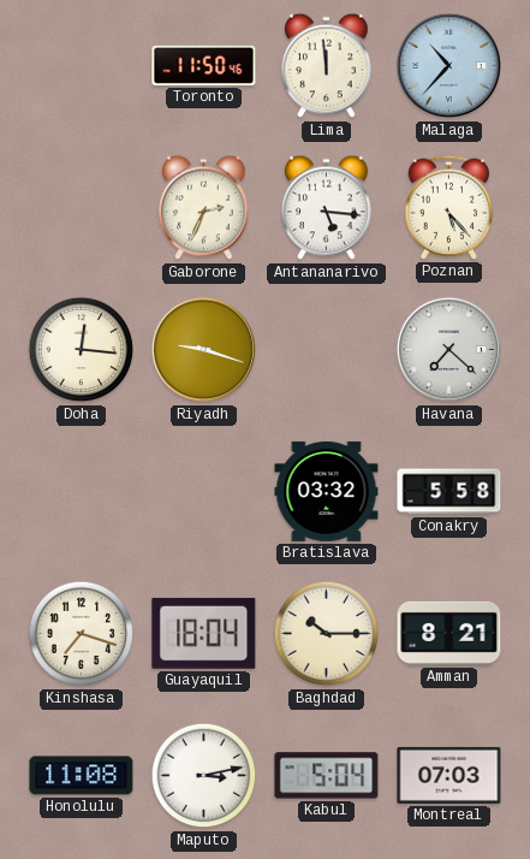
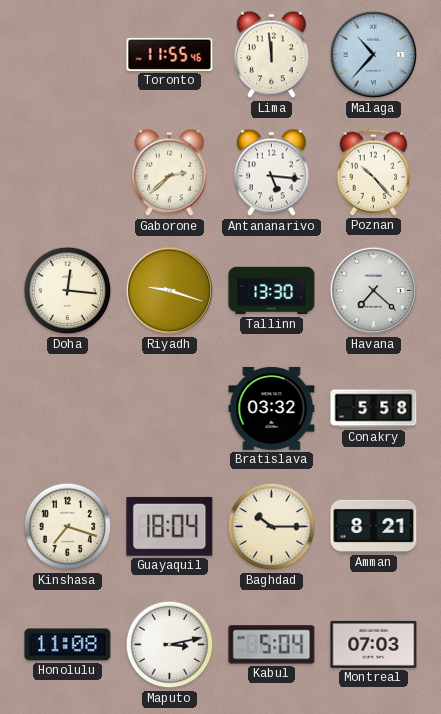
Toronto: 11:50 -> 11:55
Gaborone: 2:34 -> 2:38
Poznan: 5:23 -> 10:23
Tallinn: none -> 13:30
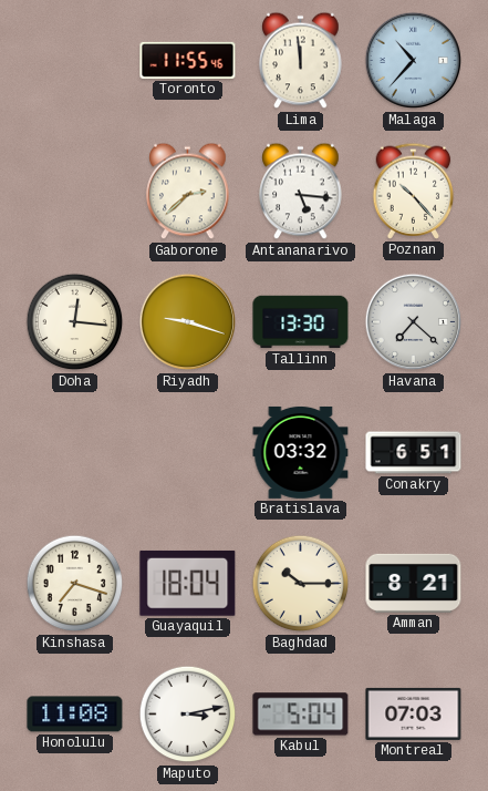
Conakry: 5:58 -> 6:51
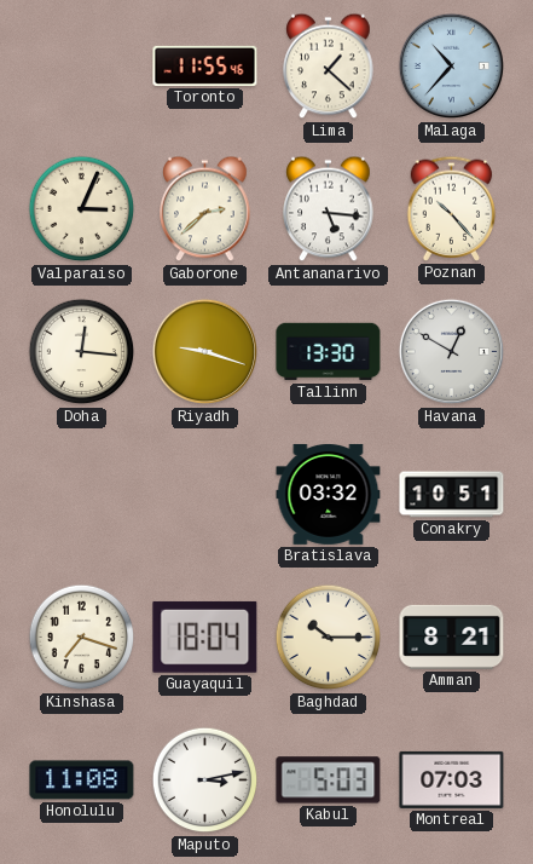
Lima: 11:59 -> 1:22
Valparaiso: none -> 3:04
Havana: 7:22 -> 12:50
Conakry: 6:51 -> 10:51
Kabul: 5:04 -> 5:03
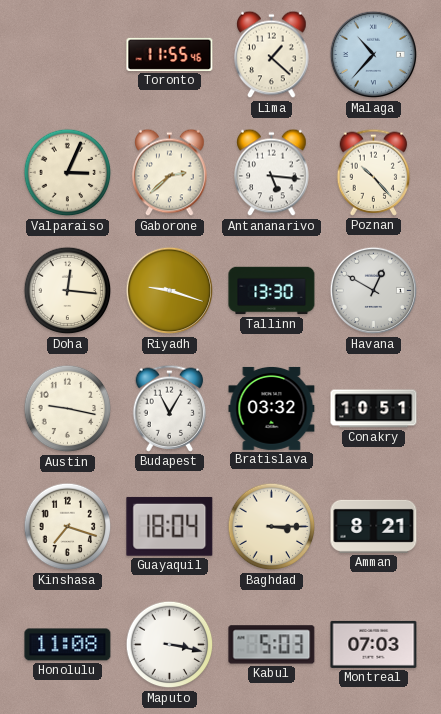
Austin: none -> 9:17
Budapest: none -> 11:05
Baghdad: 10:15 -> 3:15
Maputo: 3:13 -> 3:17
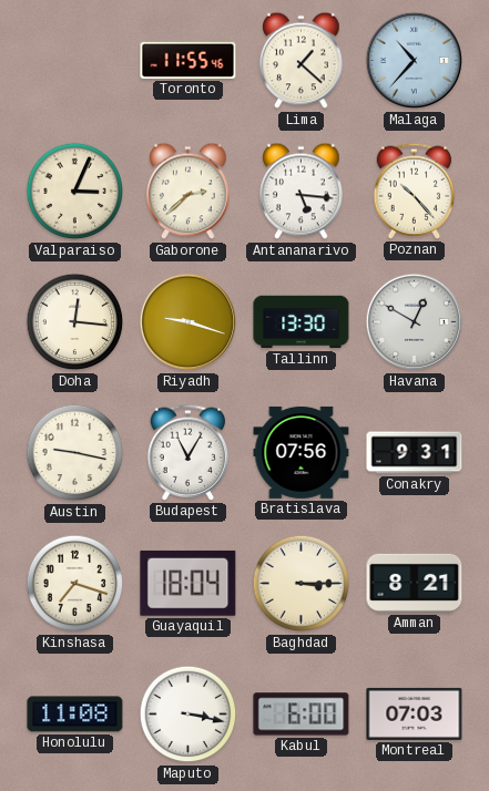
Bratislava: 03:32 -> 07:56
Conakry: 10:51 -> 9:31
Kabul: 5:03 -> 6:00
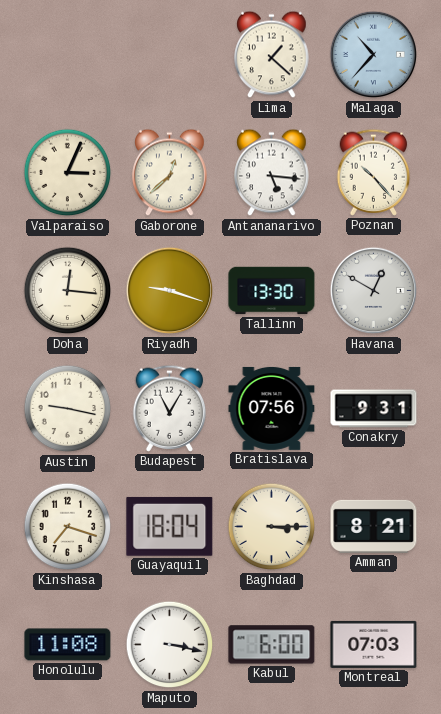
Toronto: 11:55 -> none
Gaborone: 2:38 -> 12:38
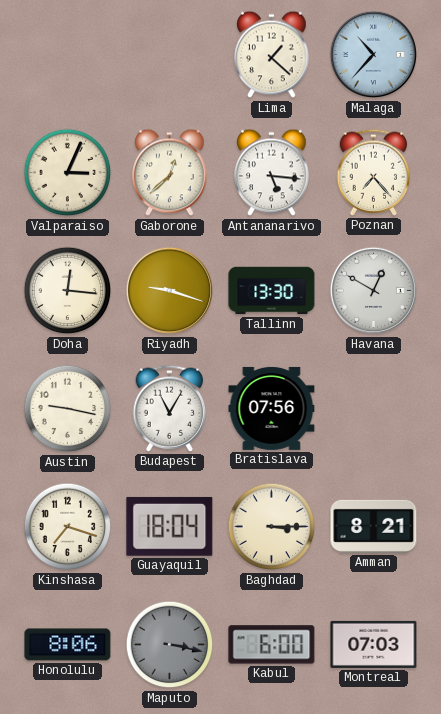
Poznan: 10:23 -> 7:23
Conakry: 9:31 -> none
Honolulu: 11:08 -> 8:06
Maputo dial: white -> grey
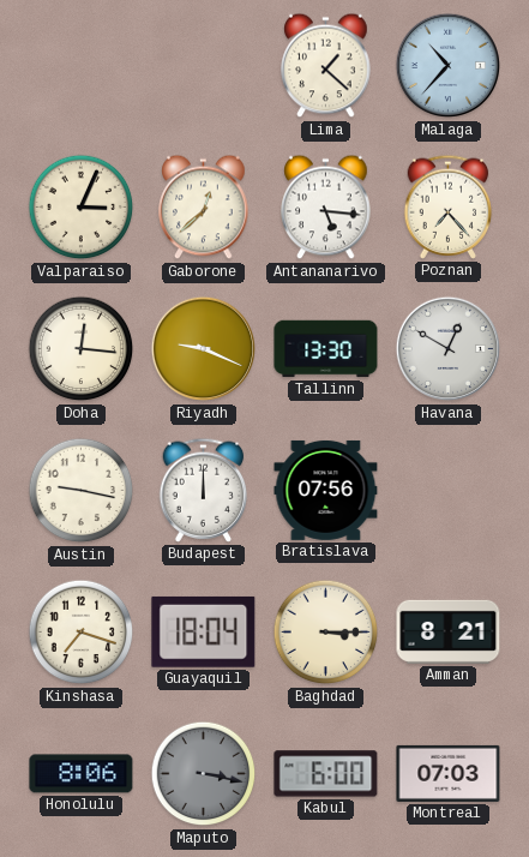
Riyadh: 9:18 -> 9:19
Budapest: 11:05 -> 12:00
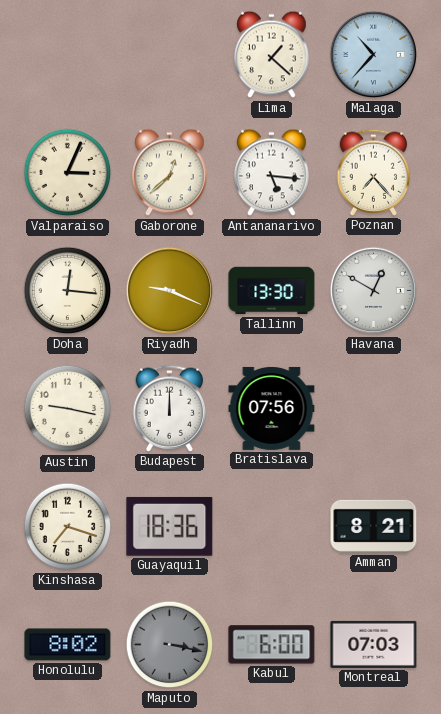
Guayaquil: 18:04 -> 18:36
Baghdad: 3:15 -> none
Honolulu: 8:06 -> 8:02
